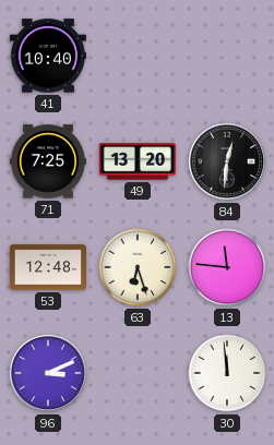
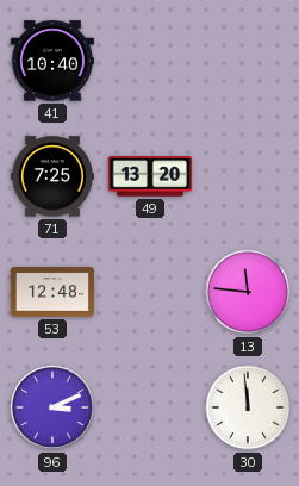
84: 12:31 -> none
63: 6:27 -> none
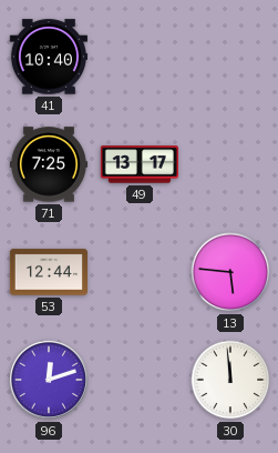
49: 13:20 -> 13:17
53: 12:48 -> 12:44
13: 11:46 -> 5:46
96: 3:11 -> 12:12
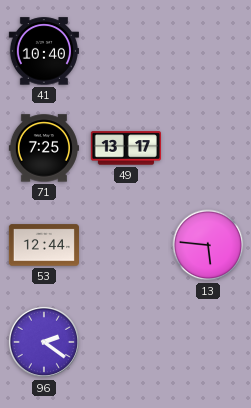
96: 12:12 -> 2:21
30: 11:59 -> none
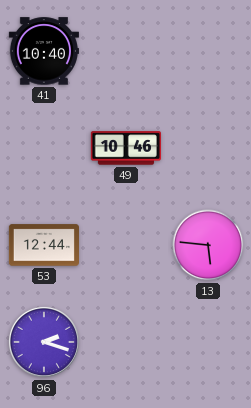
71: 7:25 -> none
49: 13:17 -> 10:46
96: 2:21 -> 2:18
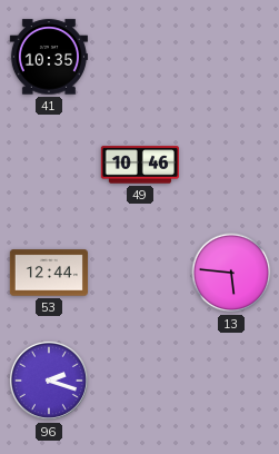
41: 10:40 -> 10:35
